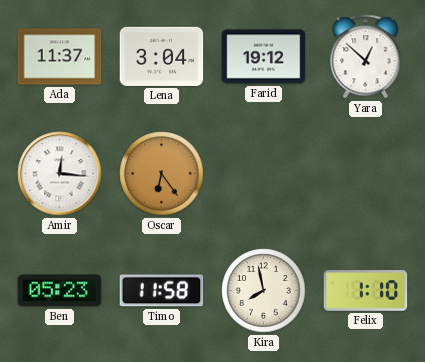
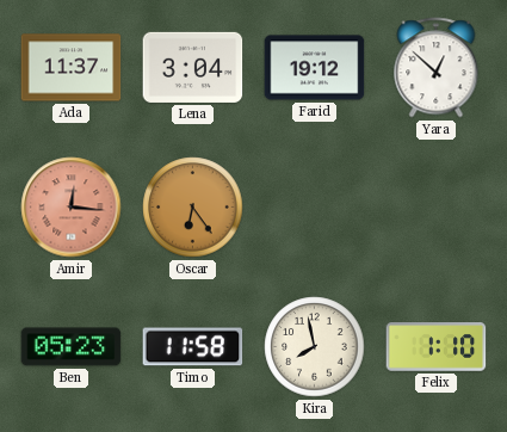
Amir dial: white -> salmon
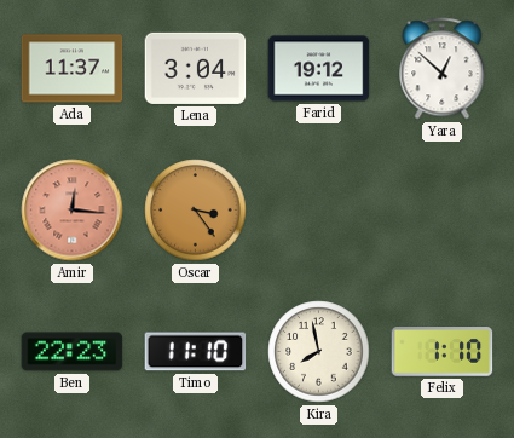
Oscar: 6:24 -> 3:24
Ben: 05:23 -> 22:23
Timo: 11:58 -> 11:10
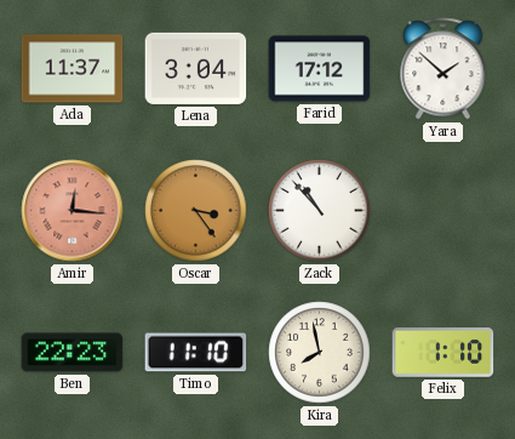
Farid: 19:12 -> 17:12
Yara: 12:52 -> 1:52
Zack: none -> 10:53
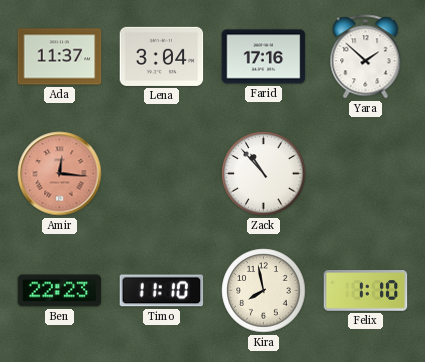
Farid: 17:12 -> 17:16
Oscar: 3:24 -> none
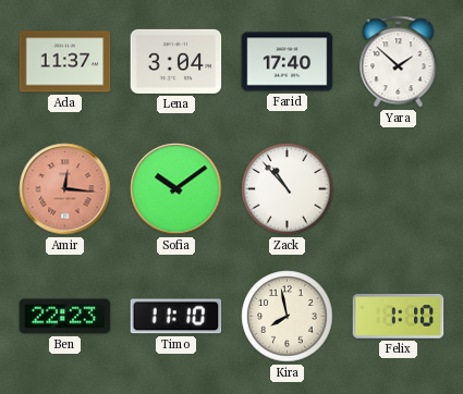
Farid: 17:16 -> 17:40
Sofia: none -> 10:09
